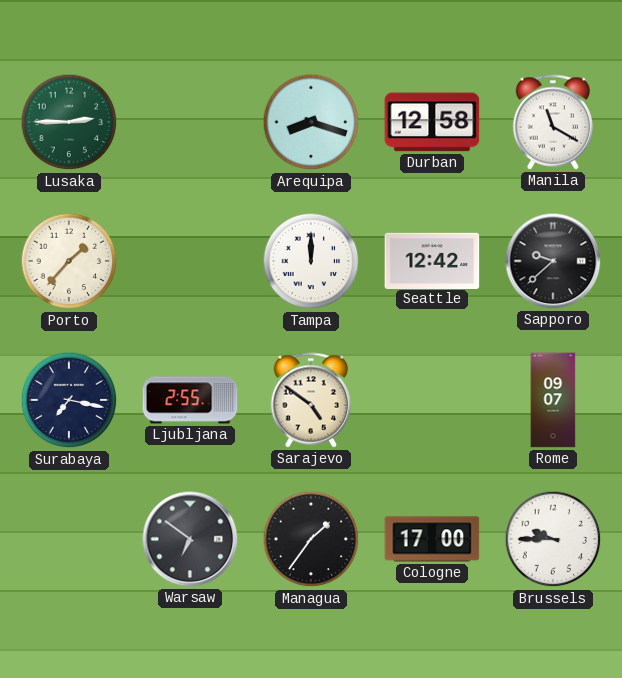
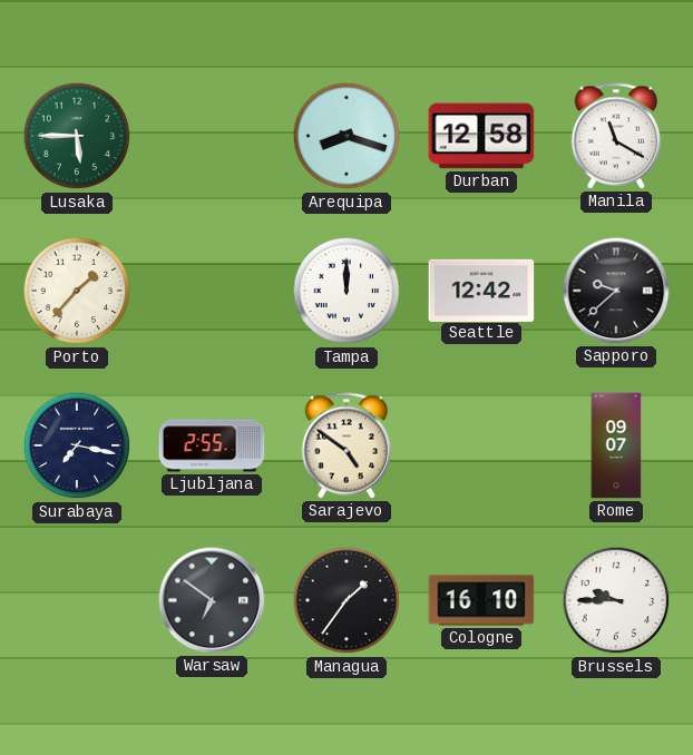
Lusaka: 2:45 -> 5:45
Cologne: 17:00 -> 16:10
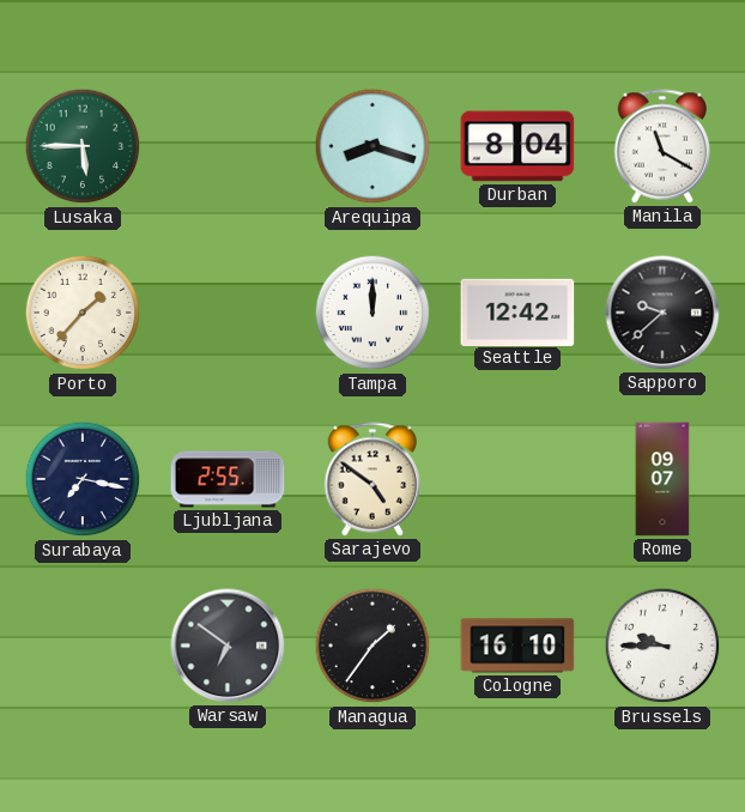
Durban: 12:58 -> 8:04
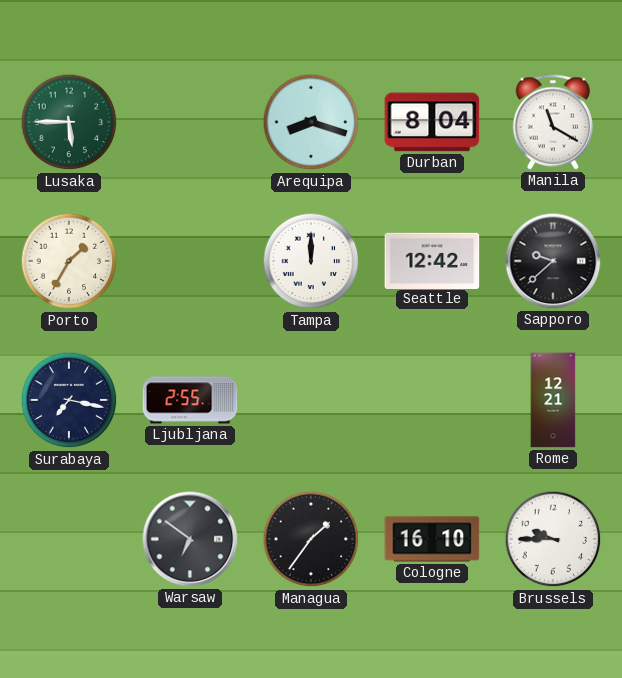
Porto: 1:37 -> 1:35
Sarajevo: 4:51 -> none
Rome: 09:07 -> 12:21
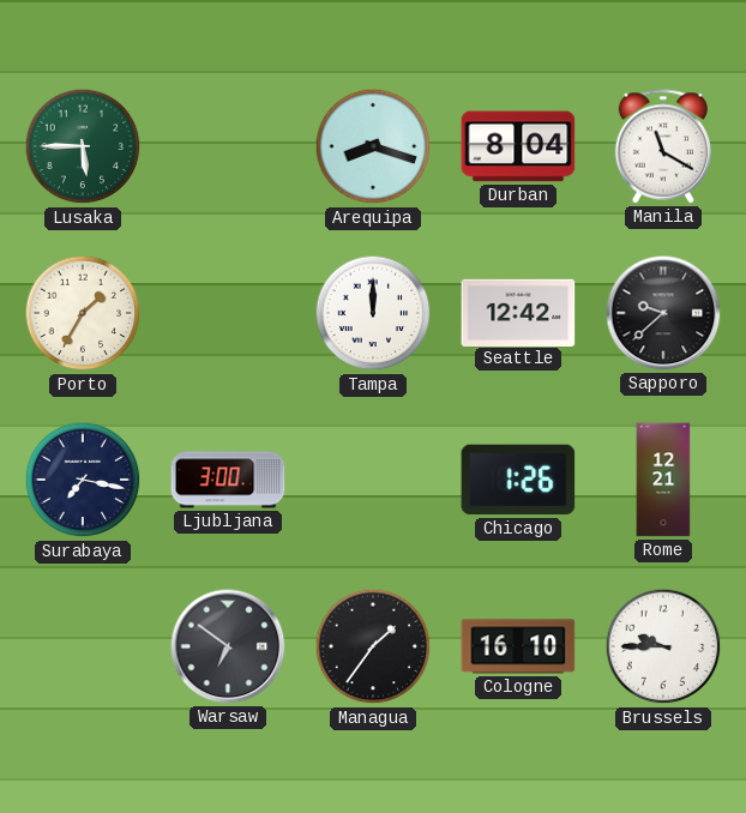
Ljubljana: 2:55 -> 3:00
Chicago: none -> 1:26
